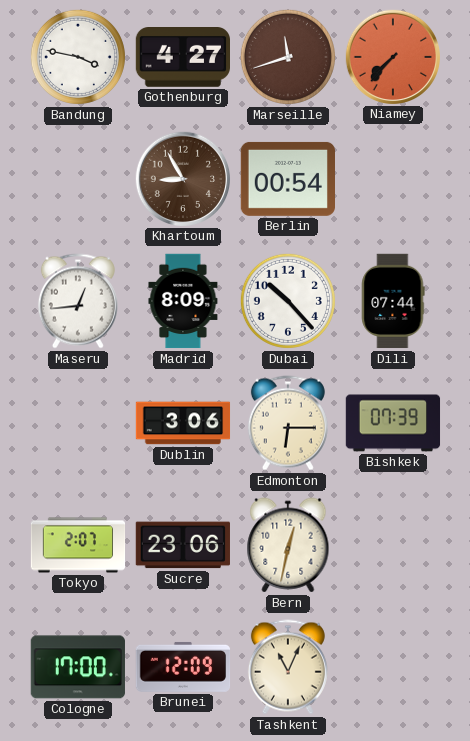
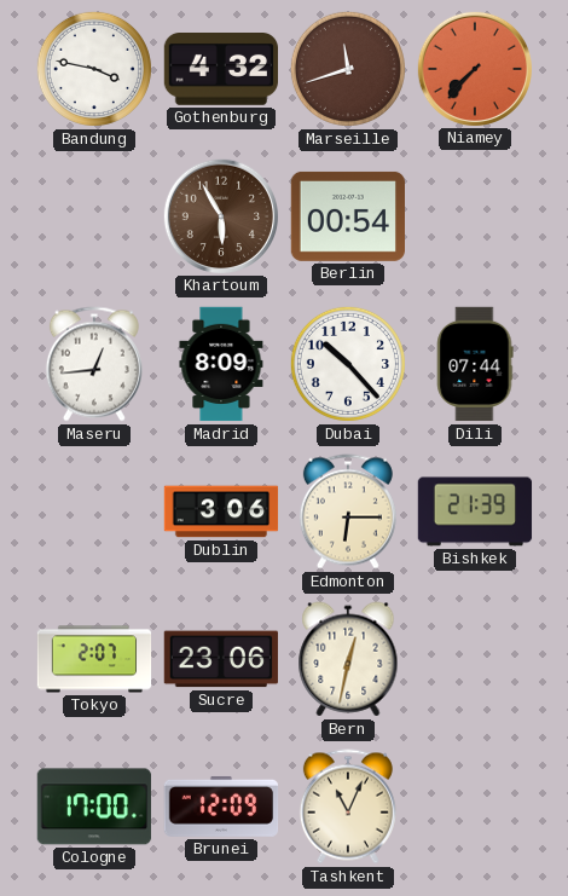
Gothenburg: 4:27 -> 4:32
Khartoum: 8:55 -> 5:55
Bishkek: 07:39 -> 21:39
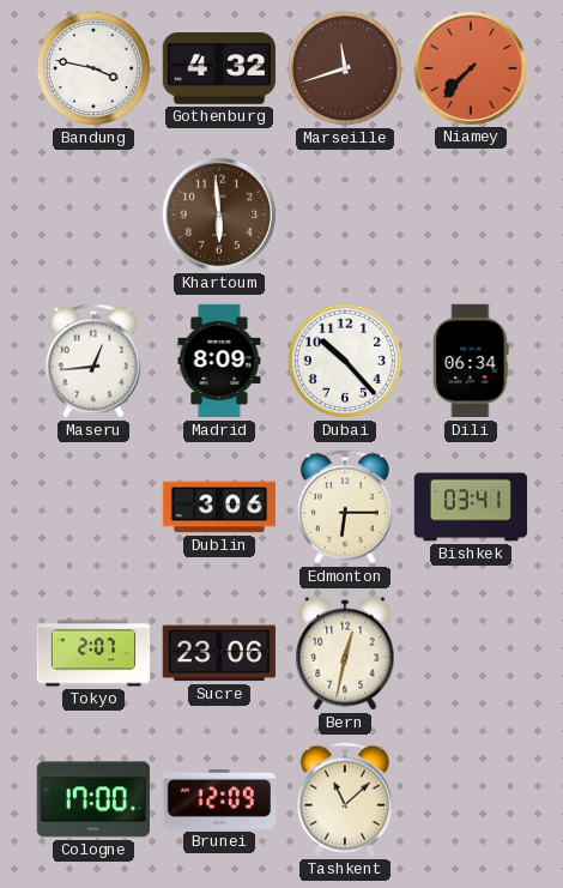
Khartoum: 5:55 -> 5:59
Berlin: 00:54 -> none
Dili: 07:44 -> 06:34
Bishkek: 21:39 -> 03:41
Tashkent: 11:04 -> 11:08
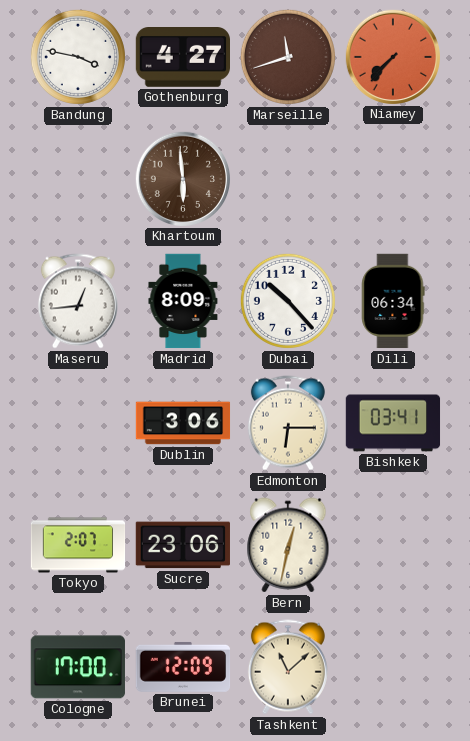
Gothenburg: 4:32 -> 4:27
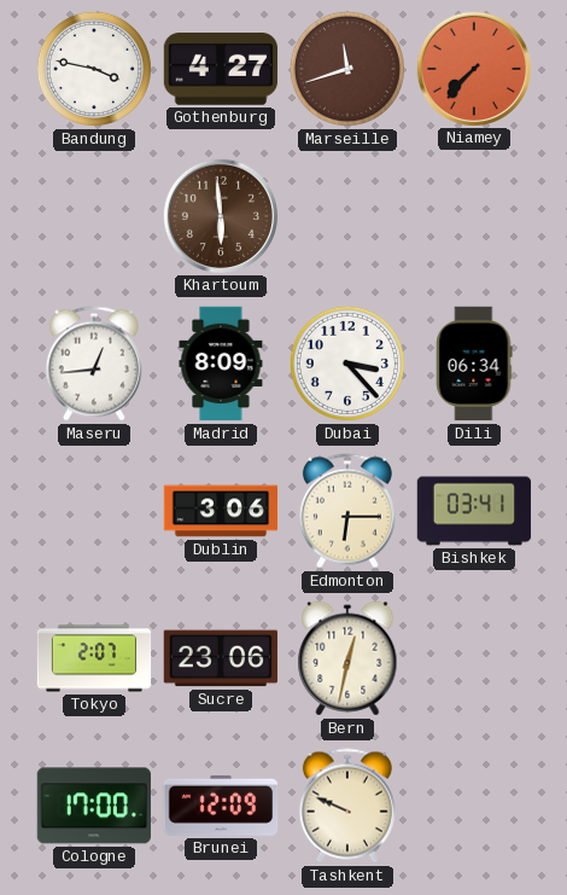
Dubai: 10:23 -> 3:23
Tashkent: 11:08 -> 9:49
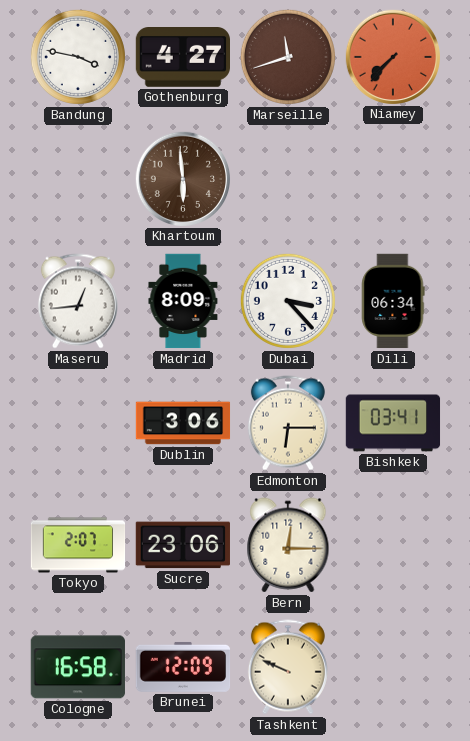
Bern: 12:32 -> 12:15
Cologne: 17:00 -> 16:58
